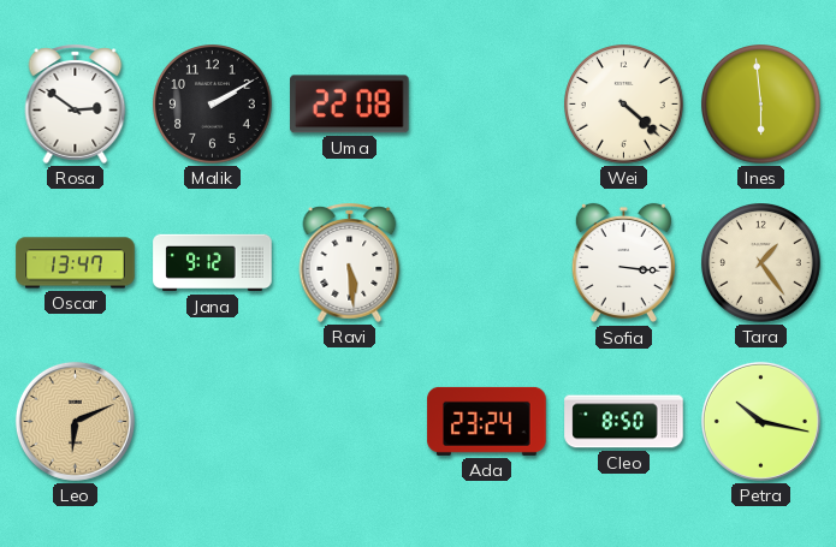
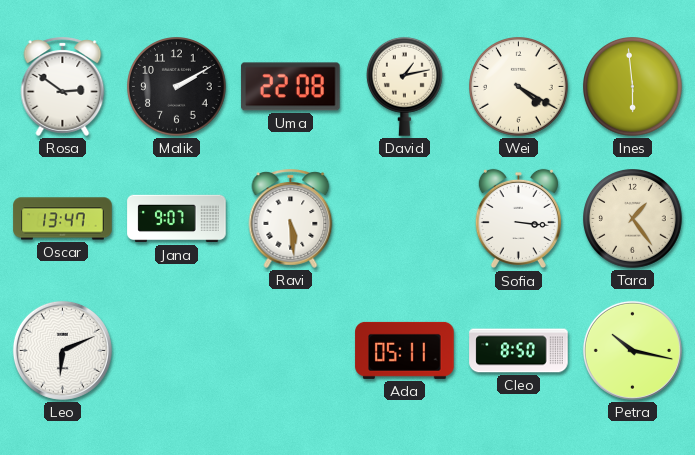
David: none -> 1:13
Wei: 4:22 -> 4:20
Jana: 9:12 -> 9:07
Leo dial: champagne -> white
Ada: 23:24 -> 05:11
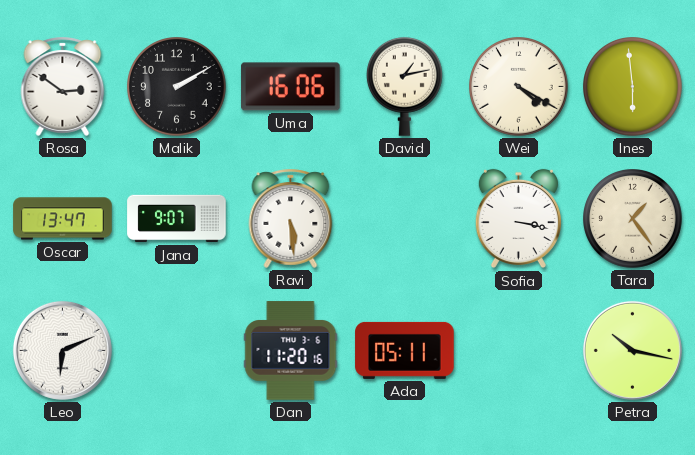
Uma: 22:08 -> 16:06
Sofia: 3:16 -> 3:17
Dan: none -> 11:20
Cleo: 8:50 -> none
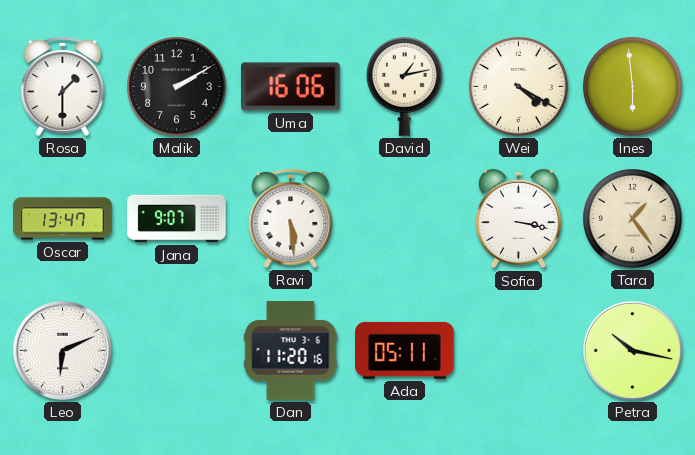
Rosa: 2:51 -> 1:30
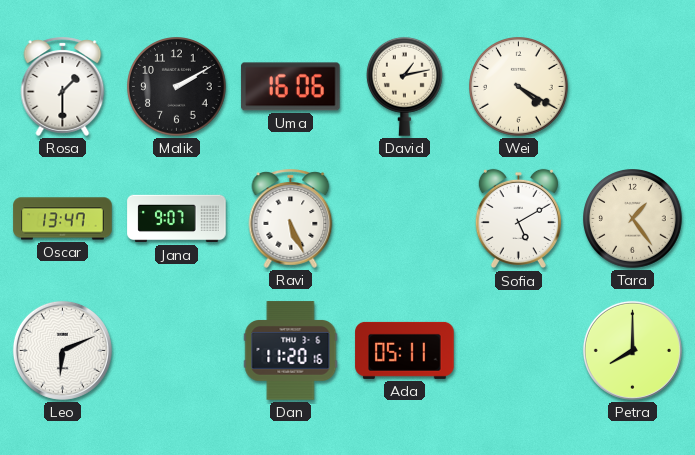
Ines: 5:59 -> none
Ravi: 5:29 -> 5:26
Sofia: 3:17 -> 5:10
Petra: 10:17 -> 8:00
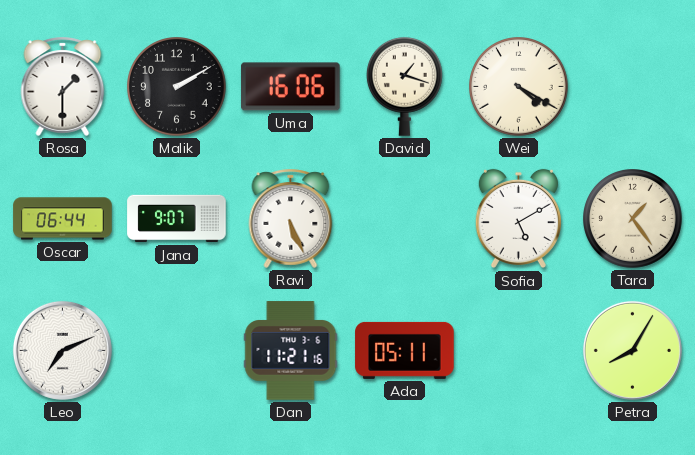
David: 1:13 -> 1:18
Oscar: 13:47 -> 06:44
Leo: 6:11 -> 7:11
Dan: 11:20 -> 11:21
Petra: 8:00 -> 8:05
